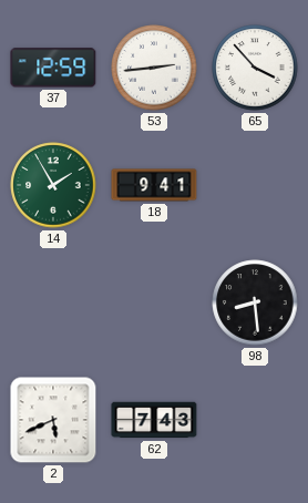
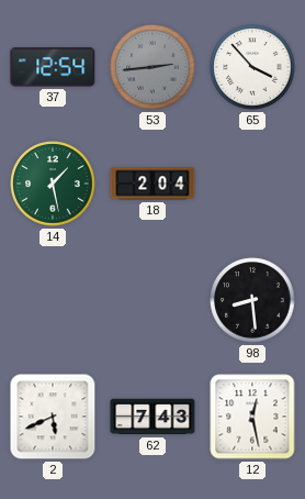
37: 12:59 -> 12:54
53 dial: white -> grey
14: 1:55 -> 1:28
18: 9:41 -> 2:04
12: none -> 12:28
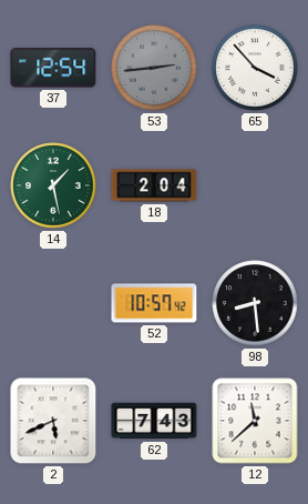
52: none -> 10:57
12: 12:28 -> 11:38
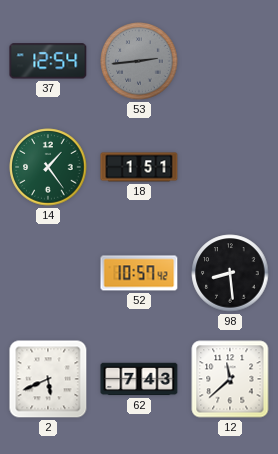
65: 3:53 -> none
14: 1:28 -> 1:24
18: 2:04 -> 1:51
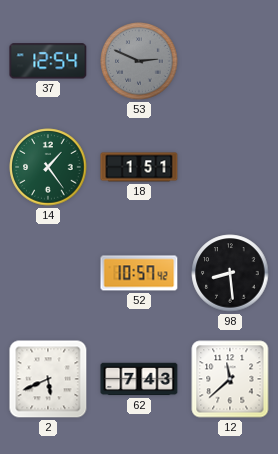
53: 2:44 -> 2:49
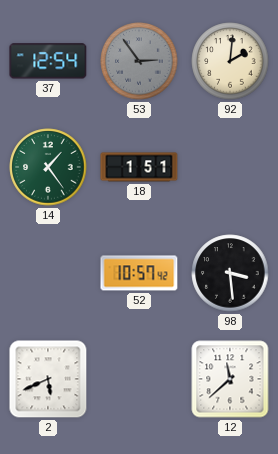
53: 2:49 -> 2:54
92: none -> 2:01
98: 8:29 -> 3:29
62: 7:43 -> none
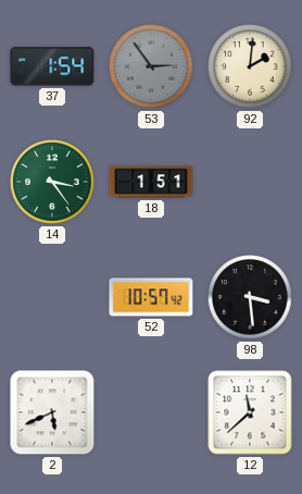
37: 12:54 -> 1:54
14: 1:24 -> 3:24
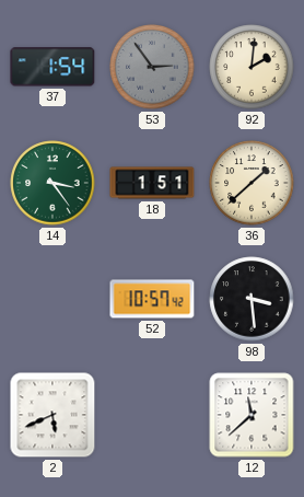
36: none -> 1:38
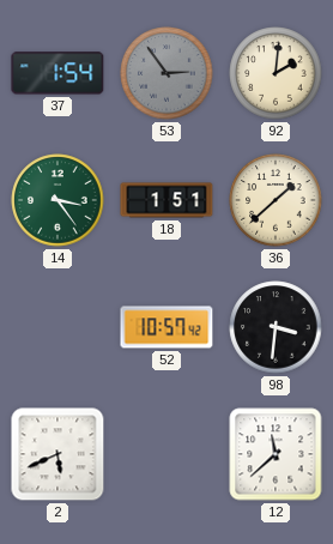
98: 3:29 -> 3:31
